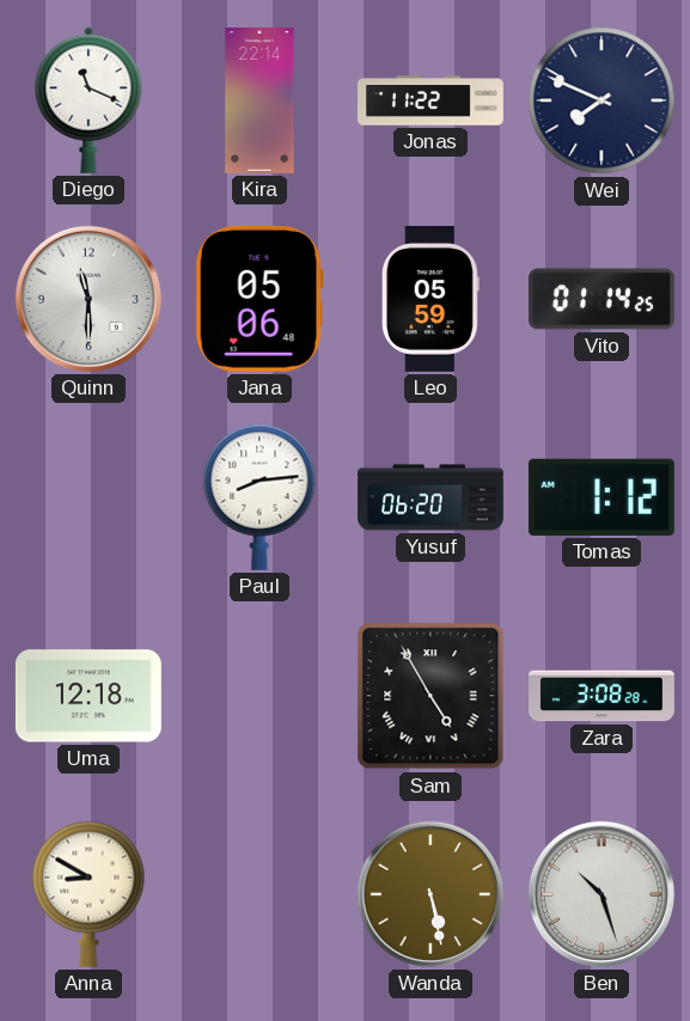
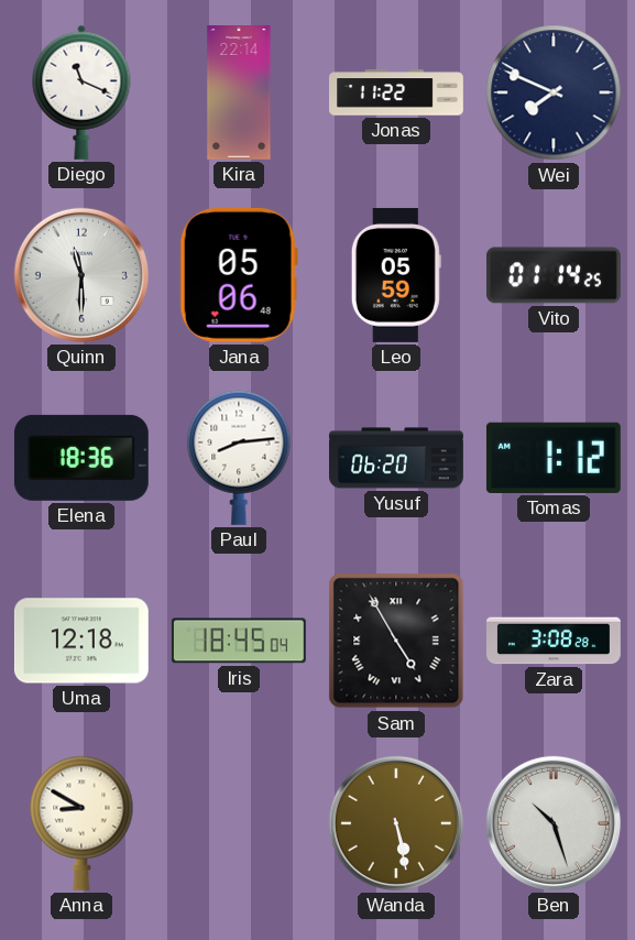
Elena: none -> 18:36
Iris: none -> 18:45
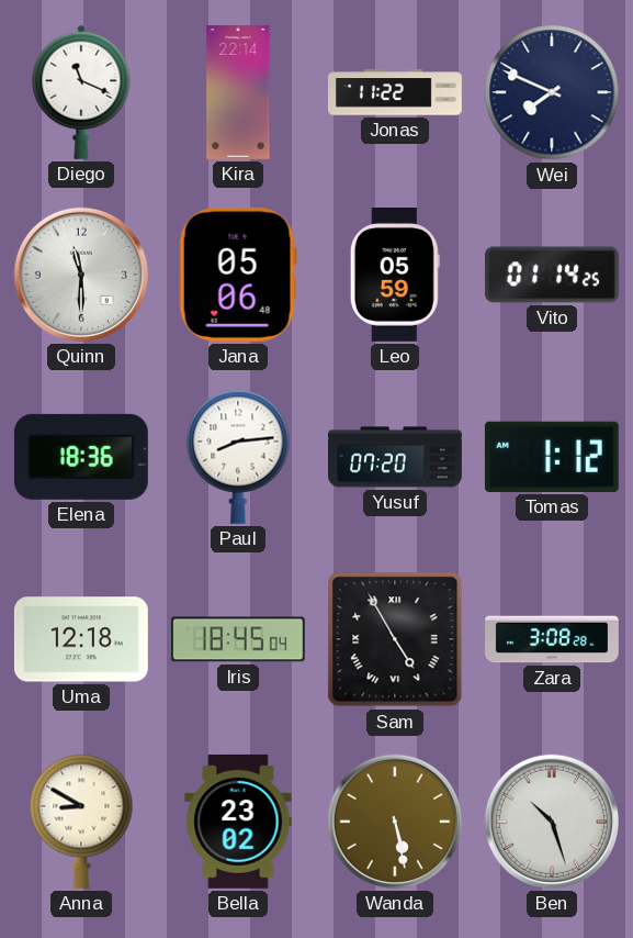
Yusuf: 06:20 -> 07:20
Bella: none -> 23:02
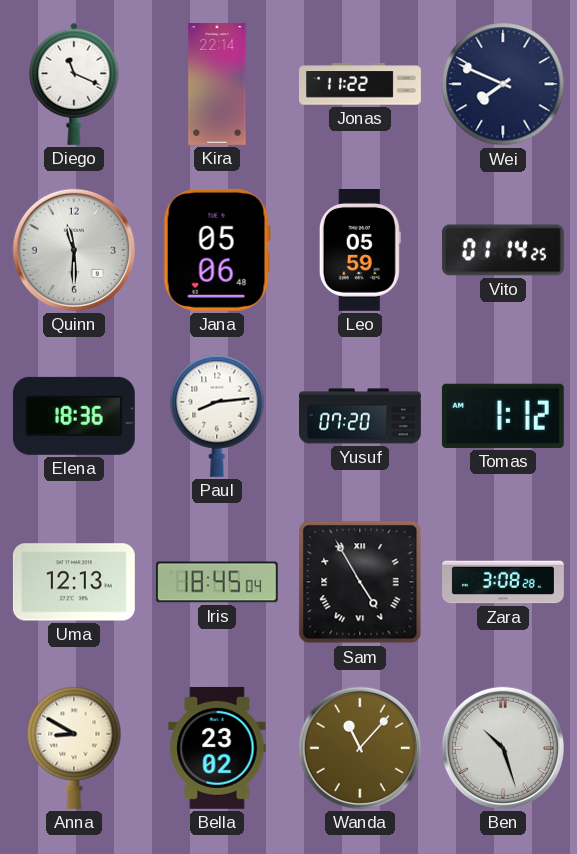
Uma: 12:18 -> 12:13
Wanda: 5:28 -> 11:07
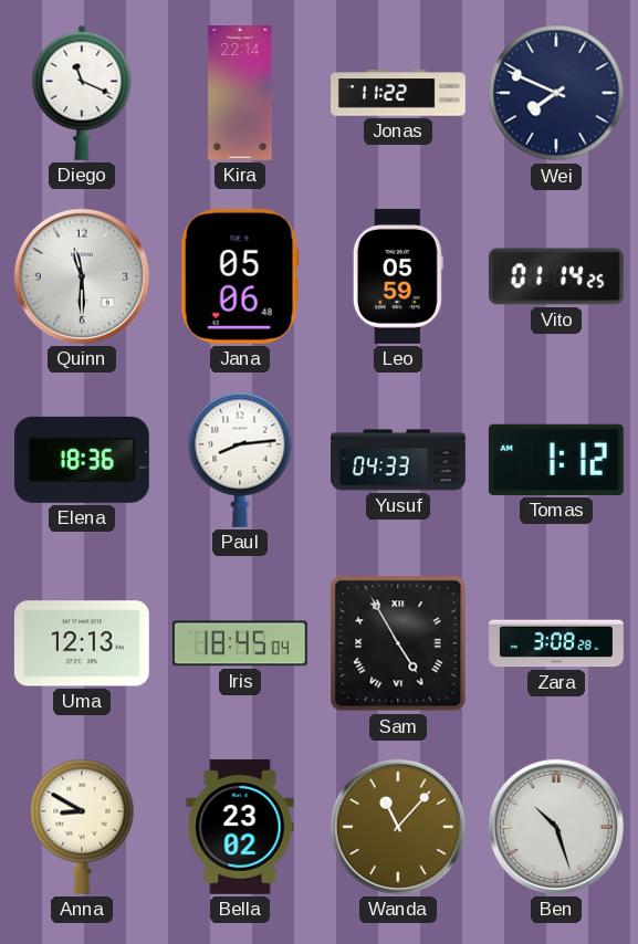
Yusuf: 07:20 -> 04:33
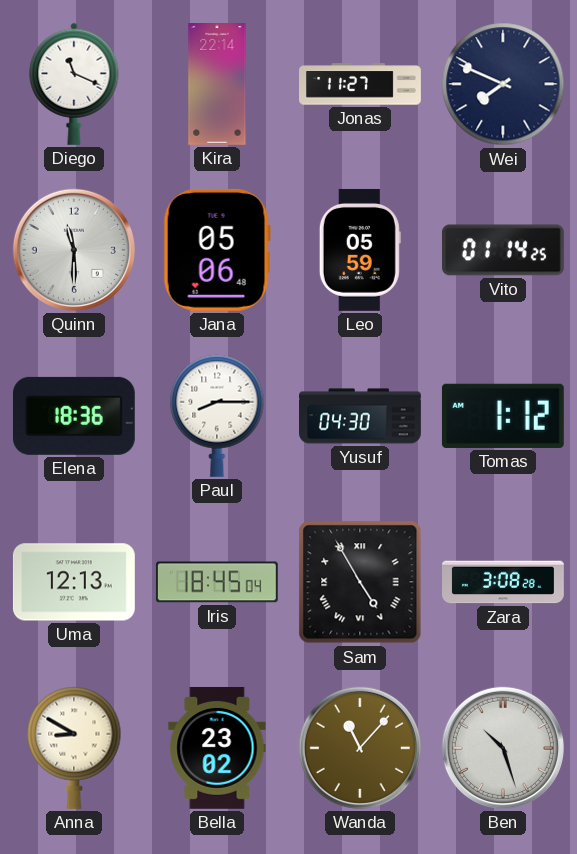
Jonas: 11:22 -> 11:27
Paul: 8:14 -> 8:15
Yusuf: 04:33 -> 04:30
